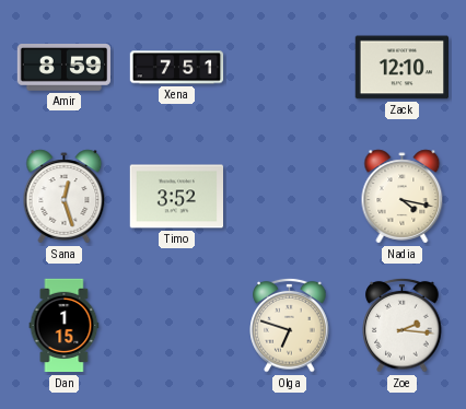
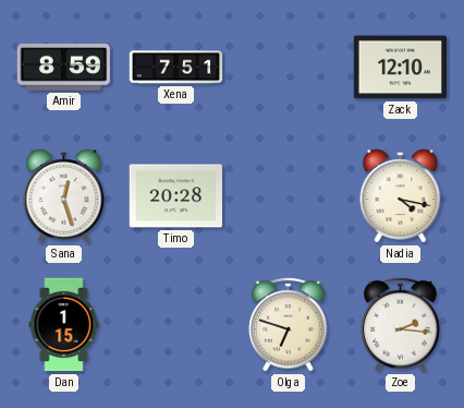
Timo: 3:52 -> 20:28
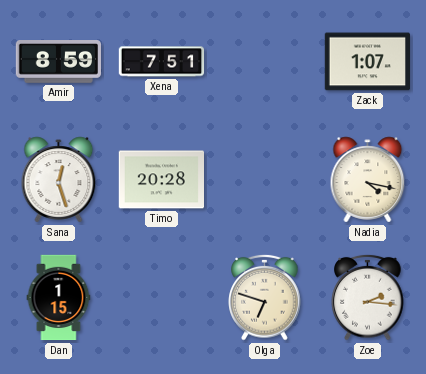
Zack: 12:10 -> 1:07
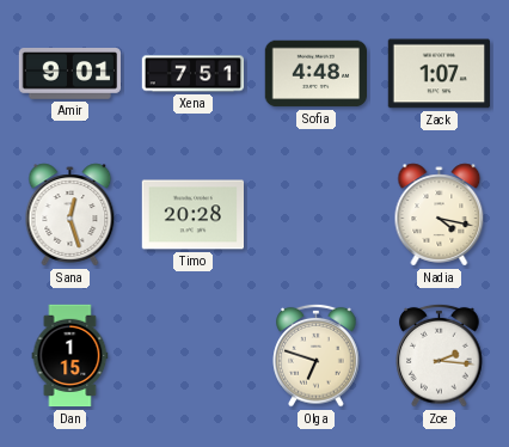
Amir: 8:59 -> 9:01
Sofia: none -> 4:48
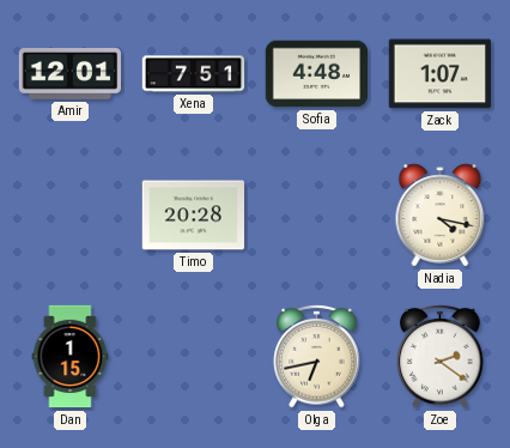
Amir: 9:01 -> 12:01
Sana: 12:27 -> none
Olga: 6:48 -> 6:43
Zoe: 2:16 -> 2:21
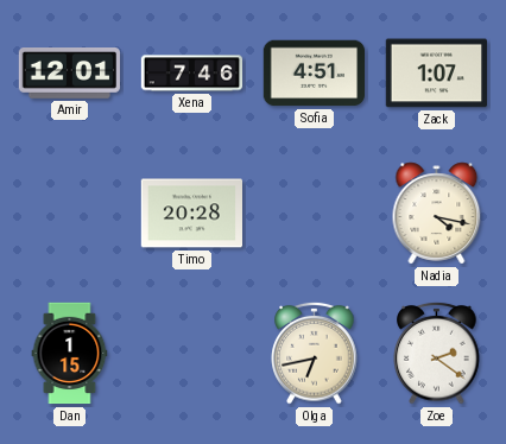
Xena: 7:51 -> 7:46
Sofia: 4:48 -> 4:51
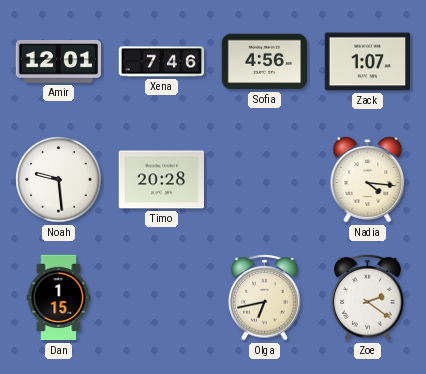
Sofia: 4:51 -> 4:56
Noah: none -> 9:29
Nadia: 4:17 -> 4:16
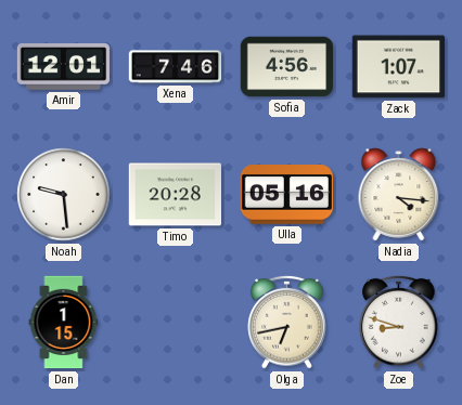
Ulla: none -> 05:16
Zoe: 2:21 -> 8:48
